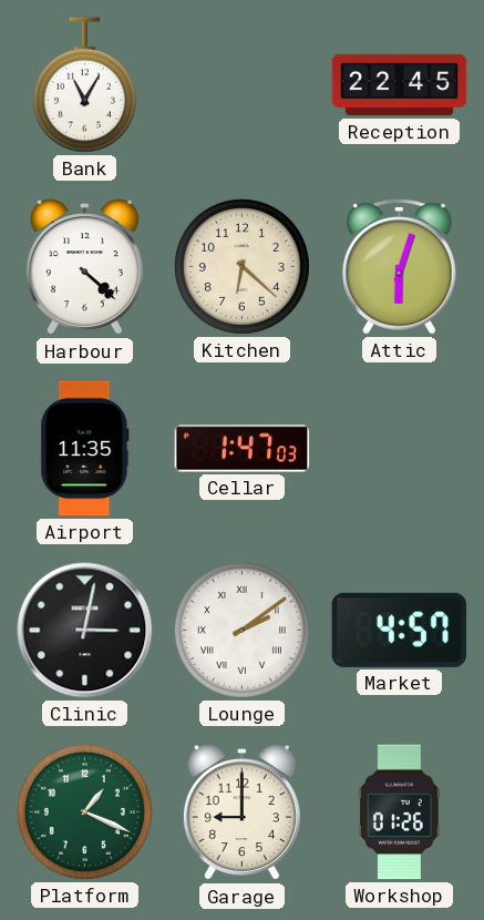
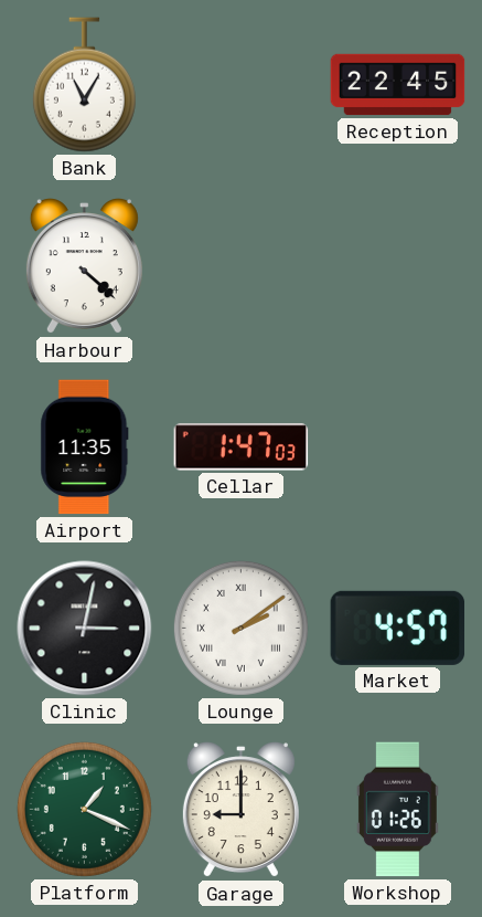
Kitchen: 6:22 -> none
Attic: 6:03 -> none
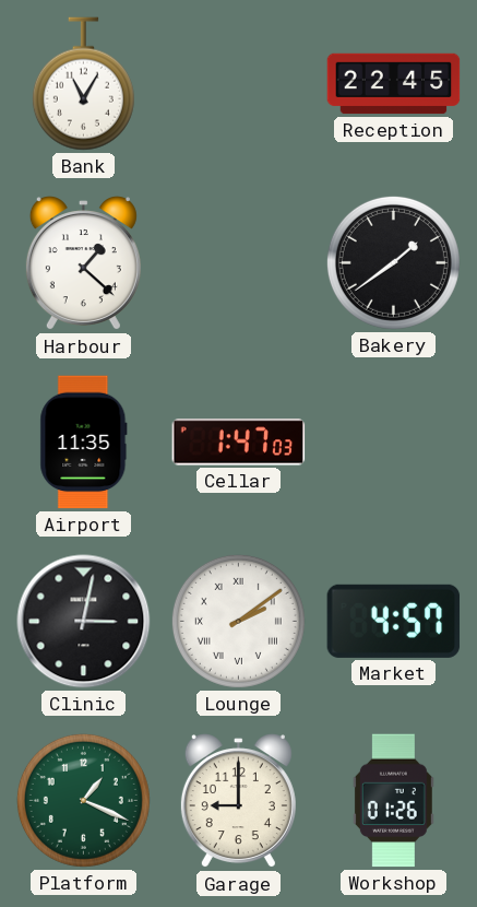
Harbour: 4:22 -> 1:22
Bakery: none -> 1:39
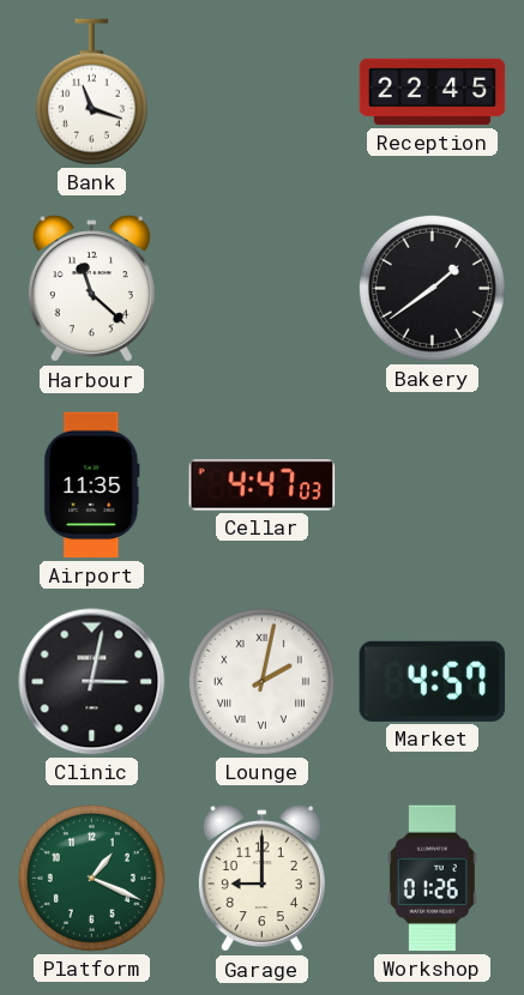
Bank: 11:05 -> 11:18
Harbour: 1:22 -> 11:22
Cellar: 1:47 -> 4:47
Lounge: 2:09 -> 2:02
